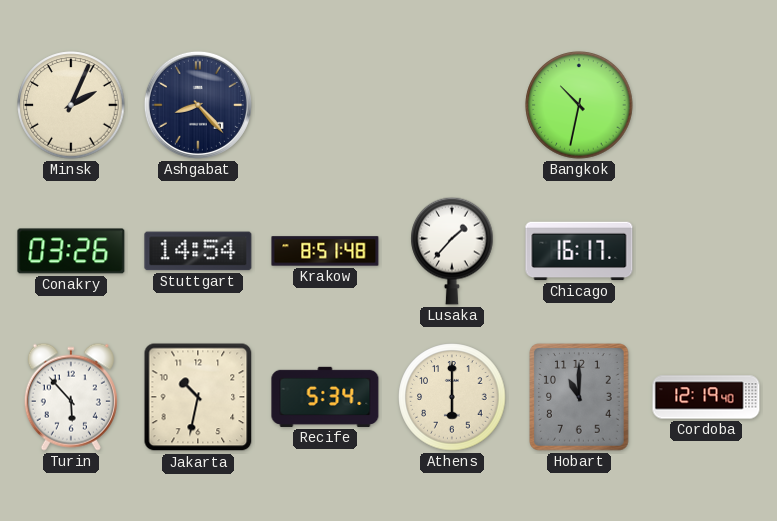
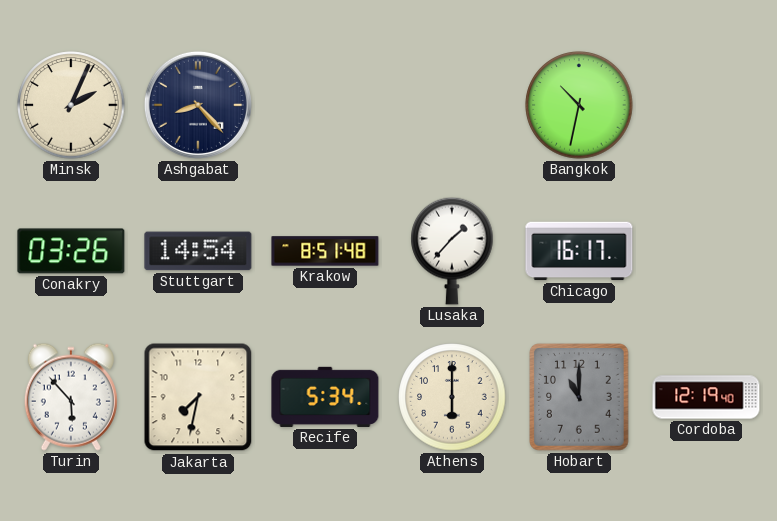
Jakarta: 10:32 -> 7:32
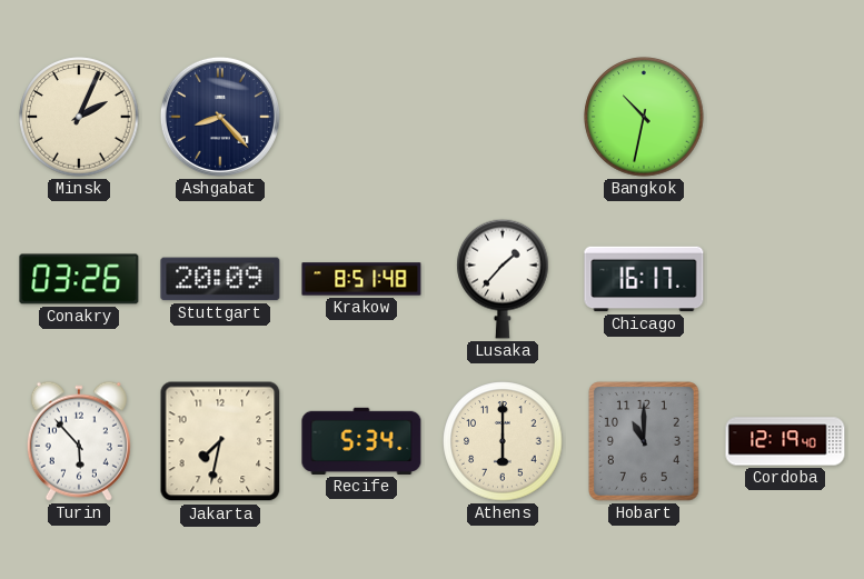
Stuttgart: 14:54 -> 20:09
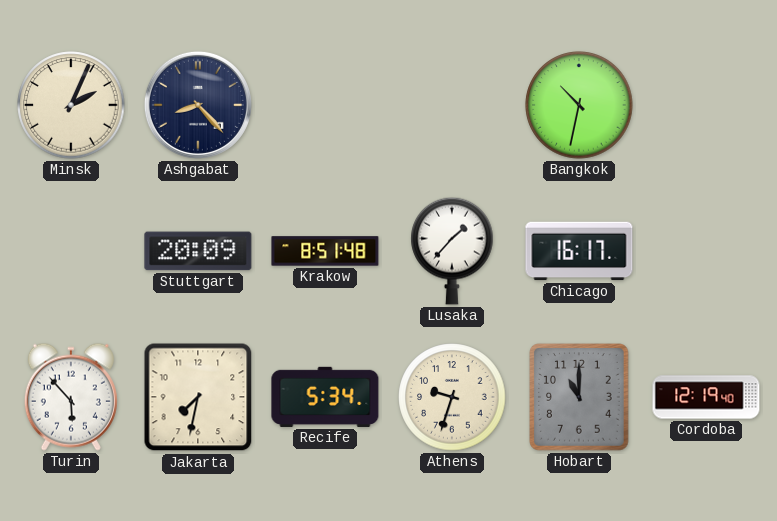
Conakry: 03:26 -> none
Athens: 6:00 -> 9:33
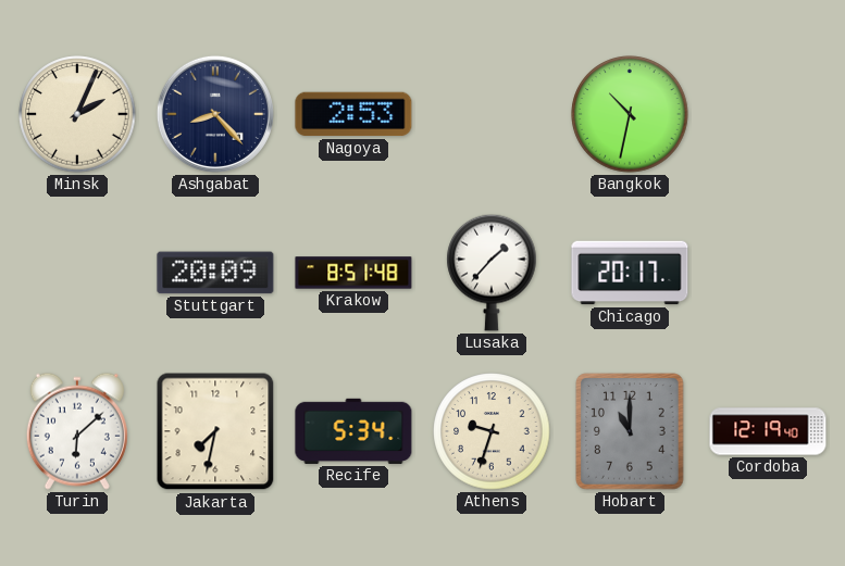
Nagoya: none -> 2:53
Chicago: 16:17 -> 20:17
Turin: 5:53 -> 6:08
